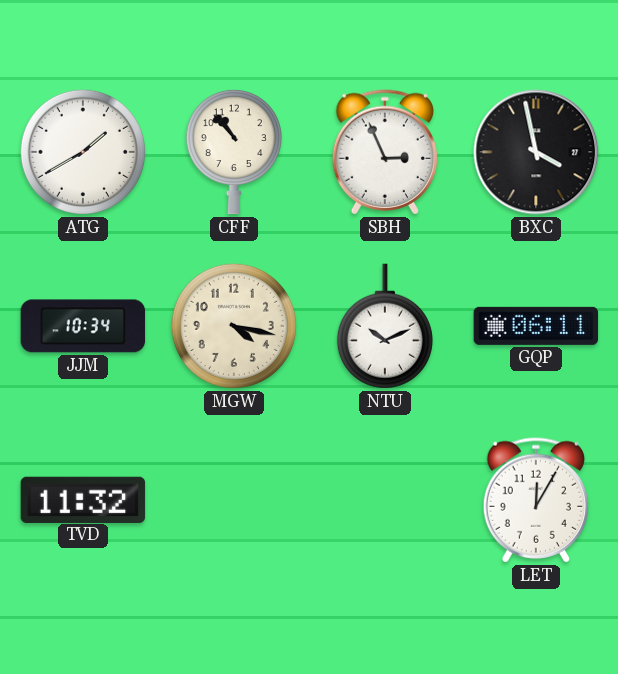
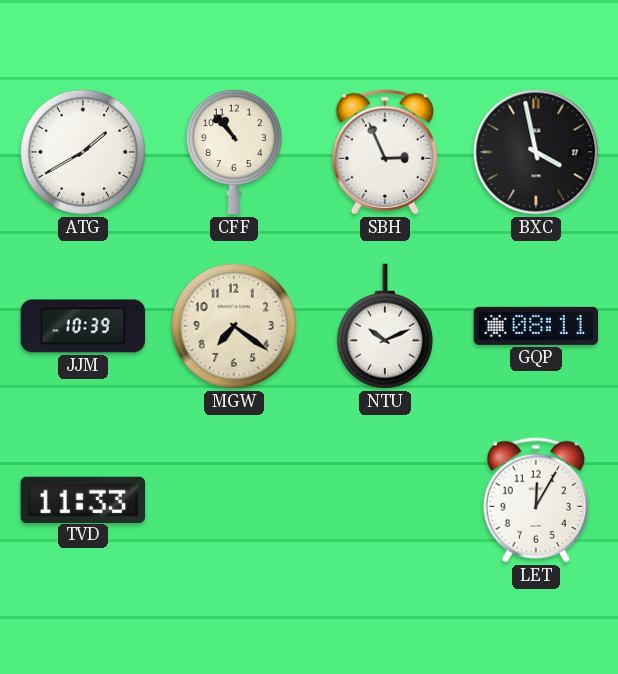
JJM: 10:34 -> 10:39
MGW: 4:17 -> 7:21
GQP: 06:11 -> 08:11
TVD: 11:32 -> 11:33
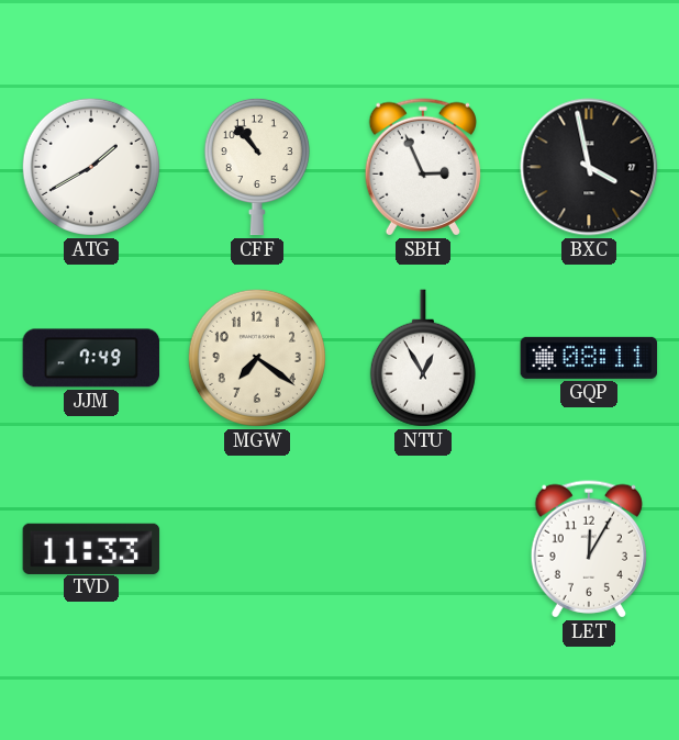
JJM: 10:39 -> 7:49
NTU: 10:11 -> 12:55
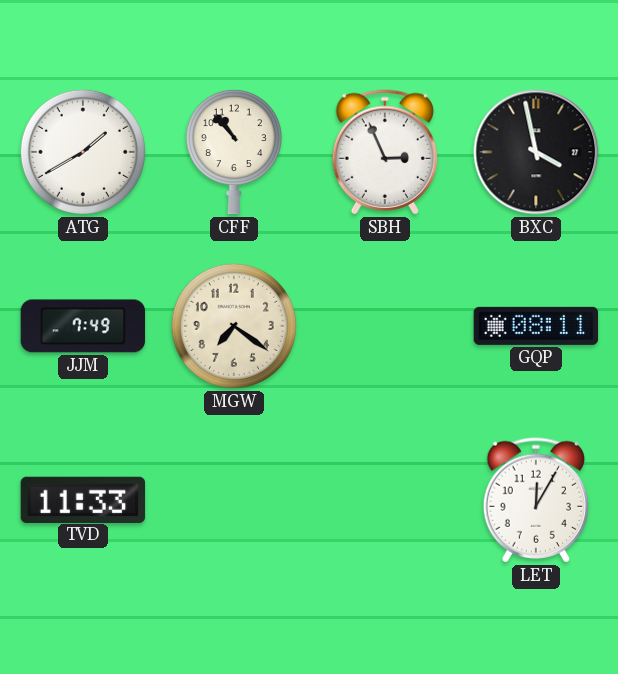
NTU: 12:55 -> none
